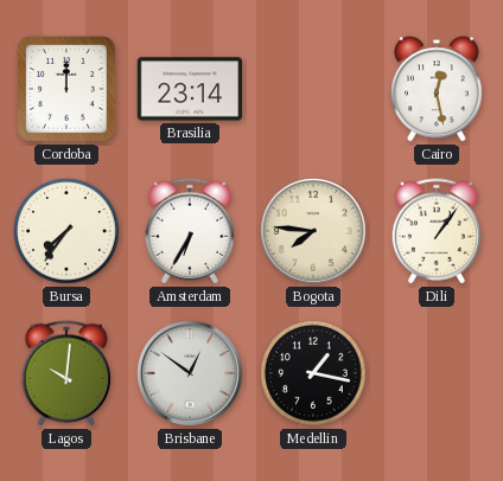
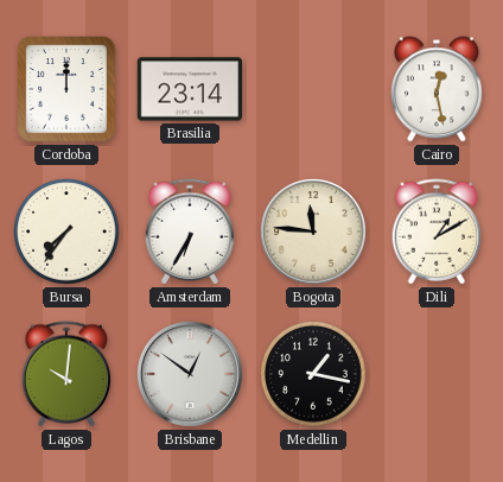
Bogota: 7:46 -> 11:46
Dili: 1:06 -> 1:10
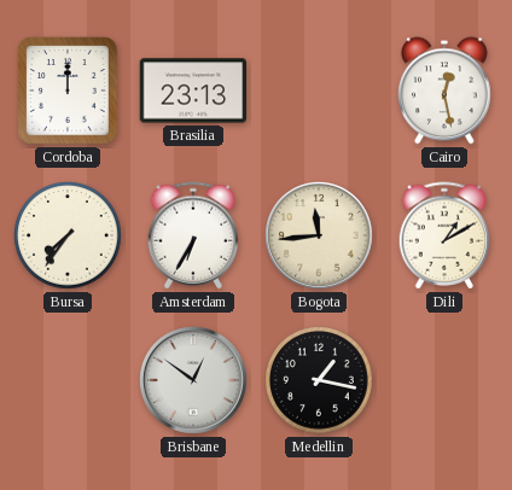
Brasilia: 23:14 -> 23:13
Bogota: 11:46 -> 11:44
Lagos: 10:01 -> none
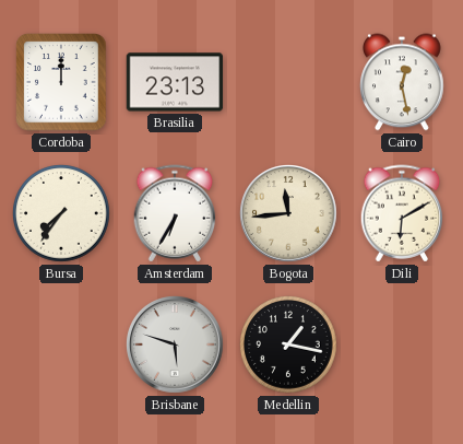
Dili: 1:10 -> 6:10
Brisbane: 12:51 -> 5:48
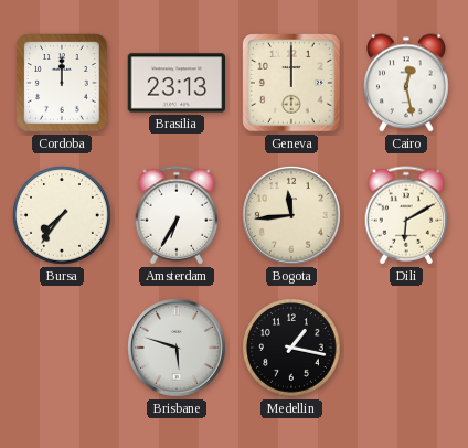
Geneva: none -> 12:00
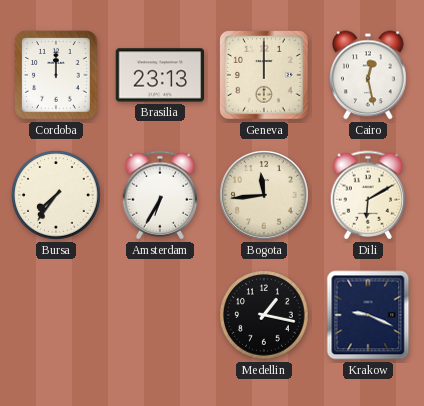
Brisbane: 5:48 -> none
Krakow: none -> 9:19
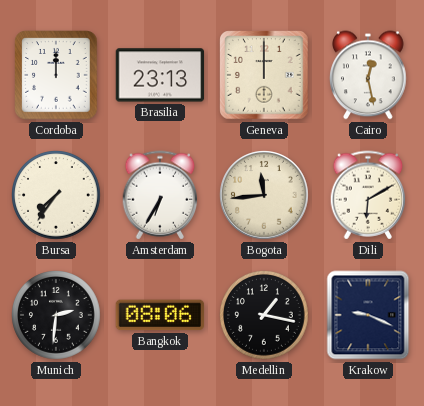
Munich: none -> 2:31
Bangkok: none -> 08:06
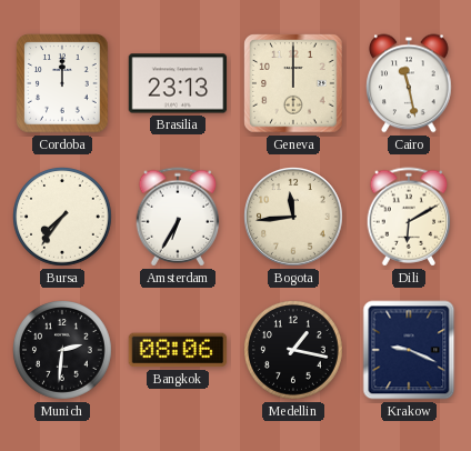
Cairo: 12:28 -> 11:28
